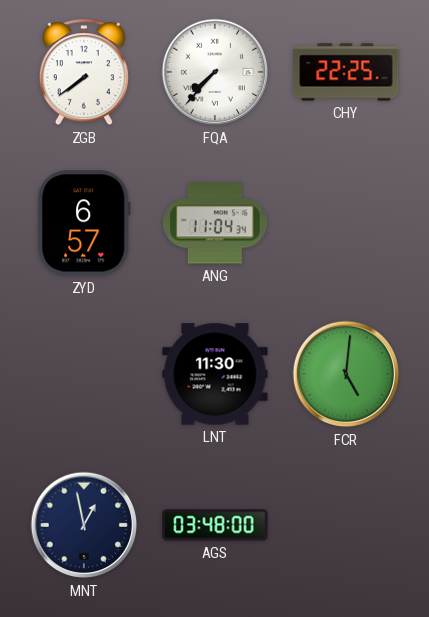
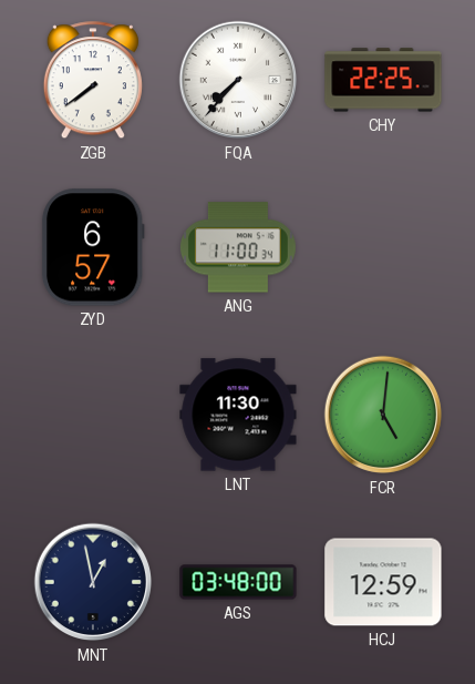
ANG: 11:04 -> 11:00
HCJ: none -> 12:59
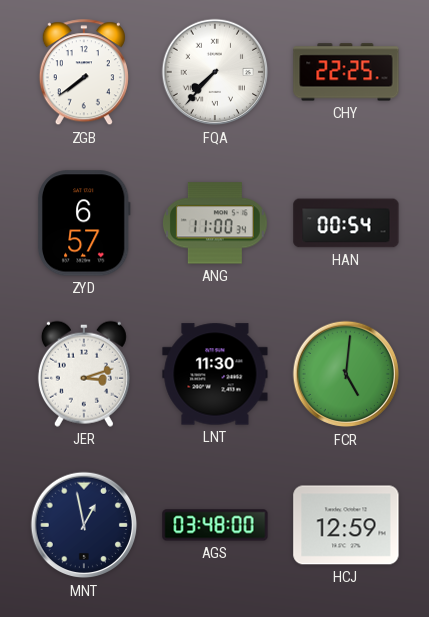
HAN: none -> 00:54
JER: none -> 3:12
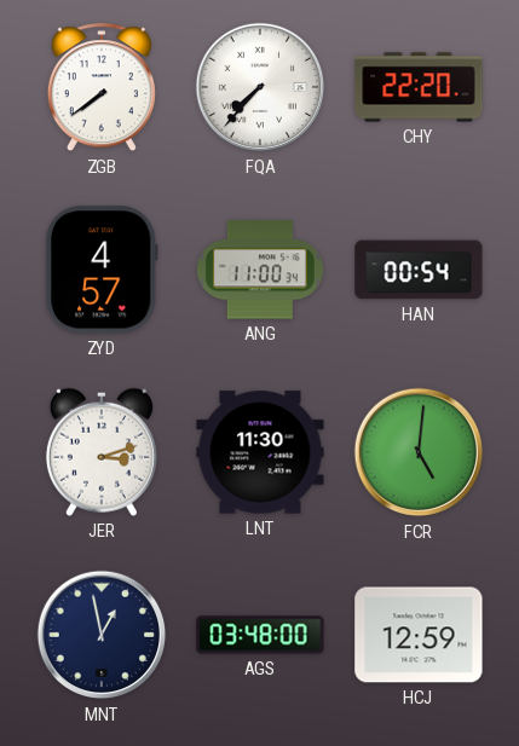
CHY: 22:25 -> 22:20
ZYD: 6:57 -> 4:57
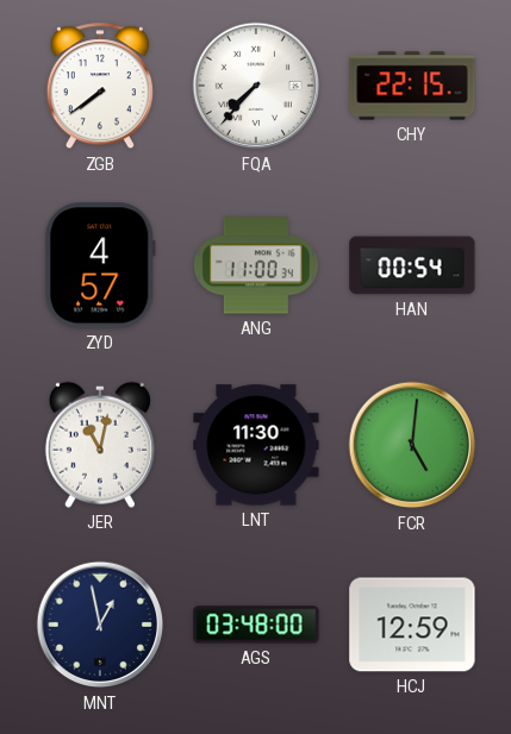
CHY: 22:20 -> 22:15
JER: 3:12 -> 11:02
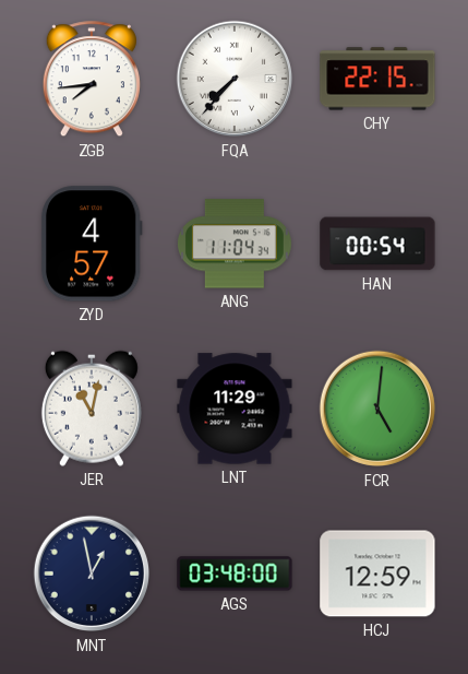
ZGB: 7:39 -> 7:44
ANG: 11:00 -> 11:04
LNT: 11:30 -> 11:29
